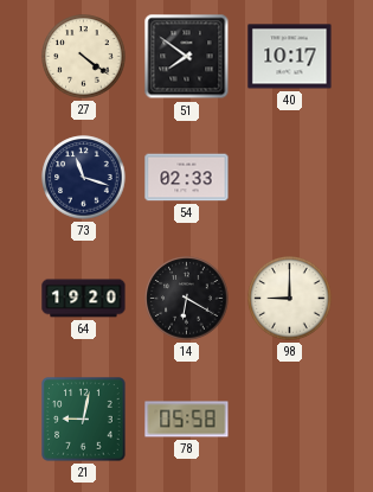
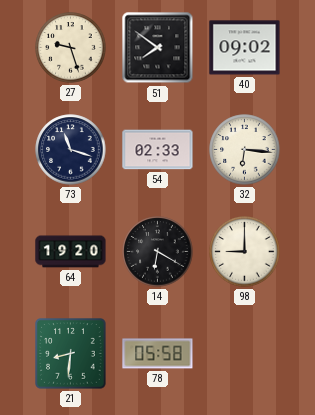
27: 4:21 -> 9:27
40: 10:17 -> 09:02
32: none -> 6:16
21: 9:02 -> 8:31
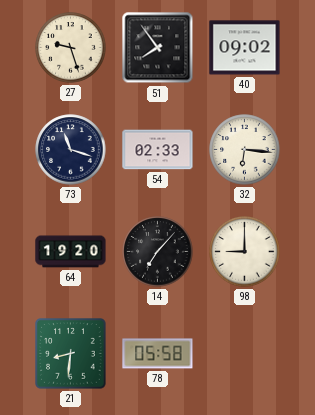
51: 7:51 -> 7:54
14: 6:20 -> 7:07
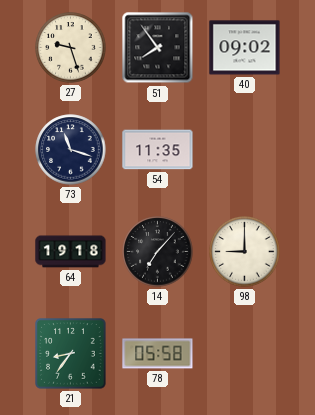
54: 02:33 -> 11:35
32: 6:16 -> none
64: 19:20 -> 19:18
21: 8:31 -> 8:36
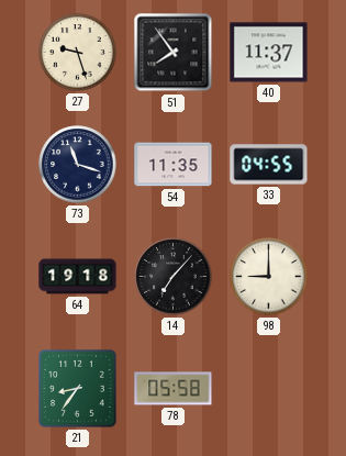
40: 09:02 -> 11:37
33: none -> 04:55
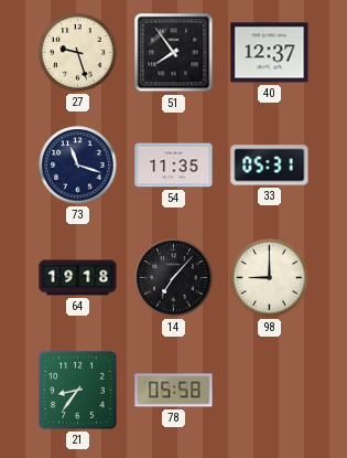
40: 11:37 -> 12:37
33: 04:55 -> 05:31
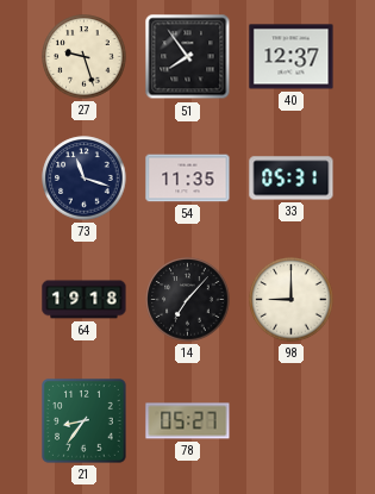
78: 05:58 -> 05:27
